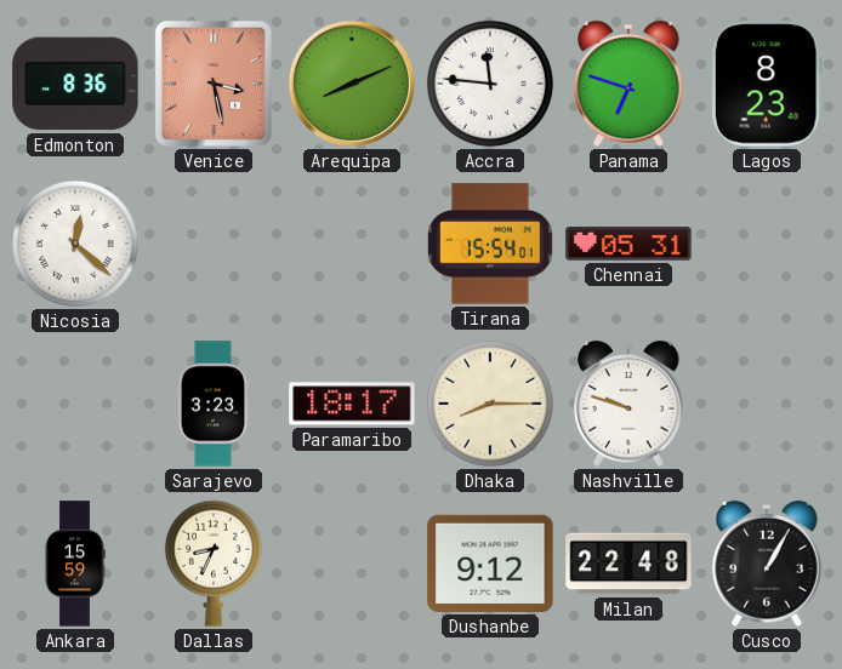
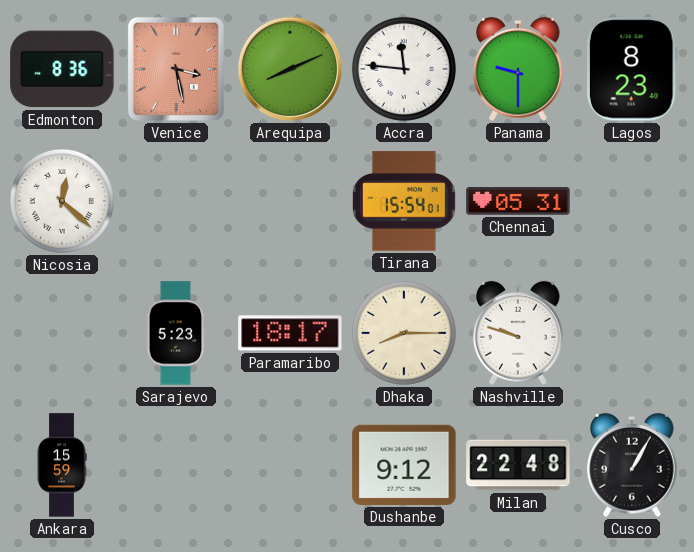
Panama: 6:48 -> 9:30
Sarajevo: 3:23 -> 5:23
Dallas: 8:34 -> none
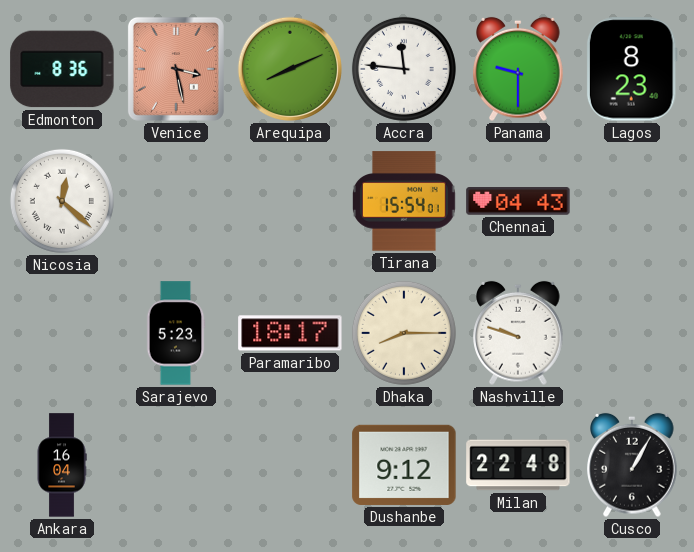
Chennai: 05:31 -> 04:43
Ankara: 15:59 -> 16:04
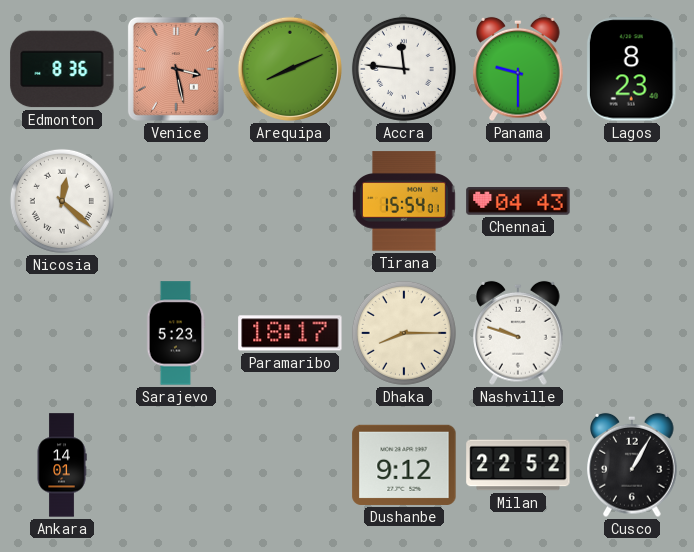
Ankara: 16:04 -> 14:01
Milan: 22:48 -> 22:52
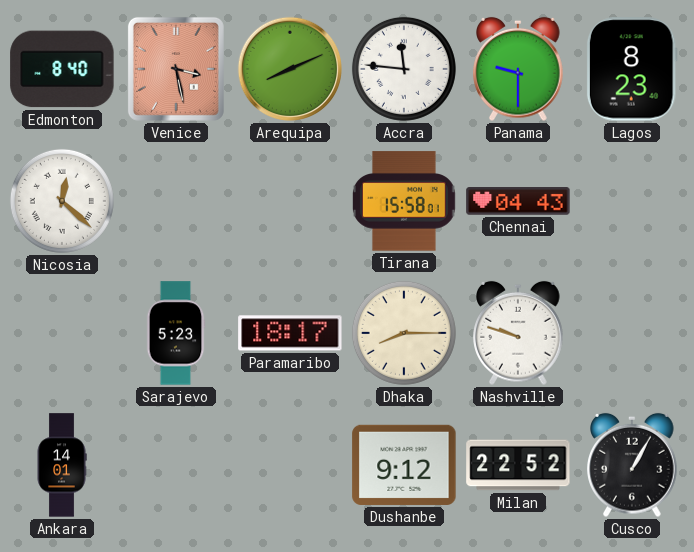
Edmonton: 8:36 -> 8:40
Tirana: 15:54 -> 15:58
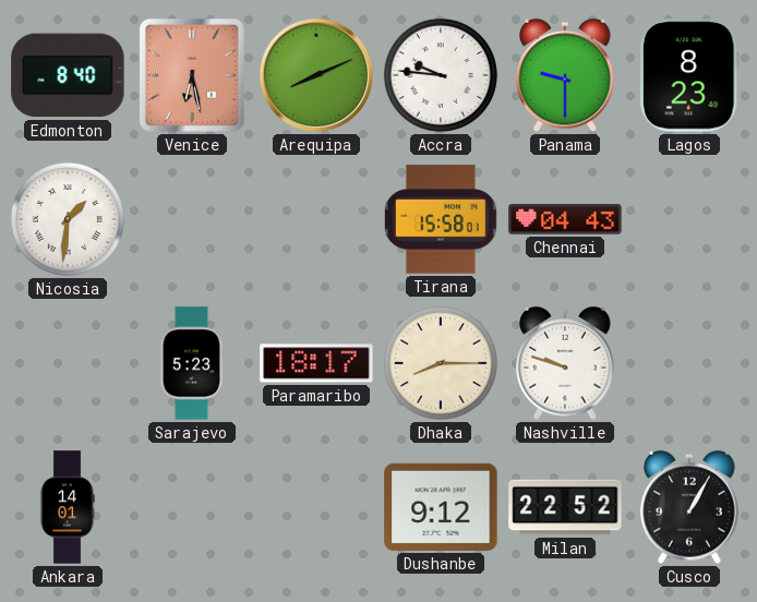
Venice: 3:28 -> 6:28
Accra: 11:46 -> 9:46
Nicosia: 12:22 -> 1:31
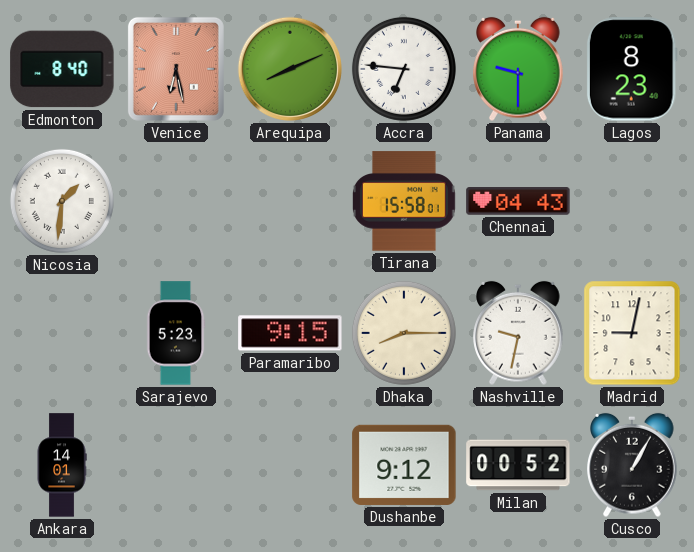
Accra: 9:46 -> 6:46
Paramaribo: 18:17 -> 9:15
Nashville: 9:48 -> 9:32
Madrid: none -> 9:02
Milan: 22:52 -> 00:52
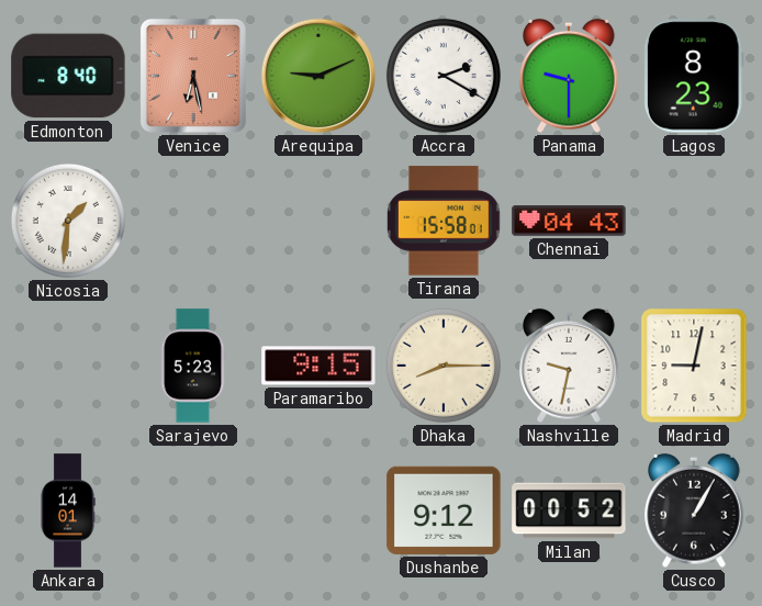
Arequipa: 8:11 -> 9:11
Accra: 6:46 -> 2:20
